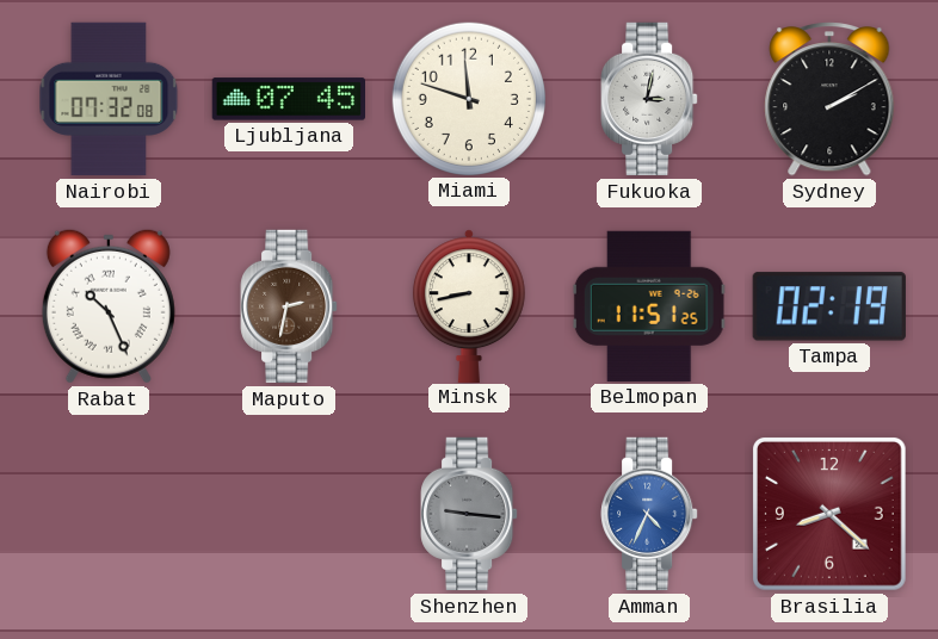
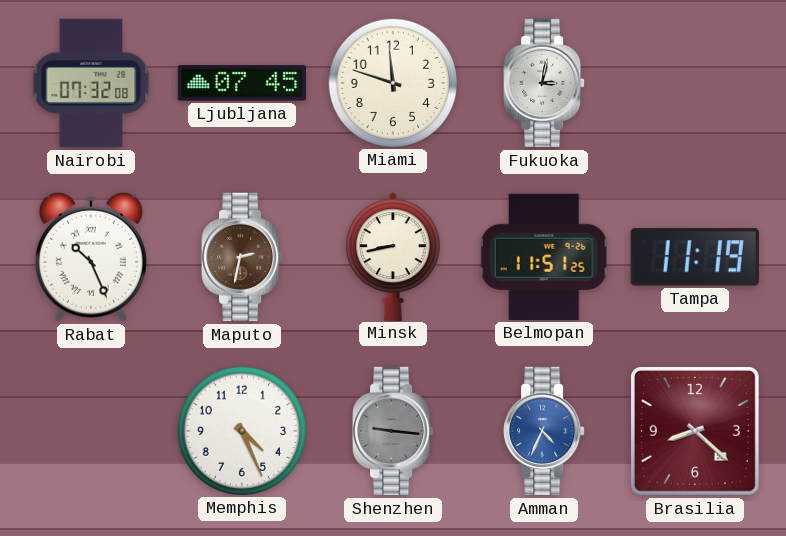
Sydney: 2:10 -> none
Tampa: 02:19 -> 11:19
Memphis: none -> 4:26
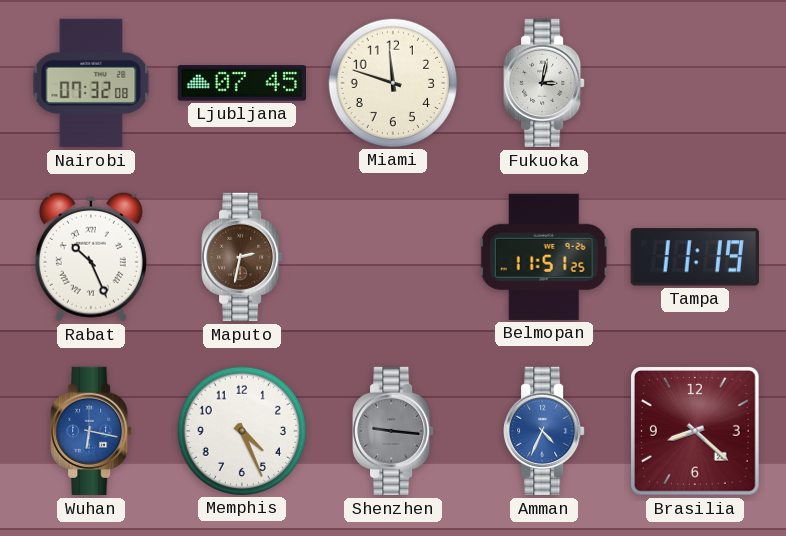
Minsk: 8:43 -> none
Wuhan: none -> 6:17
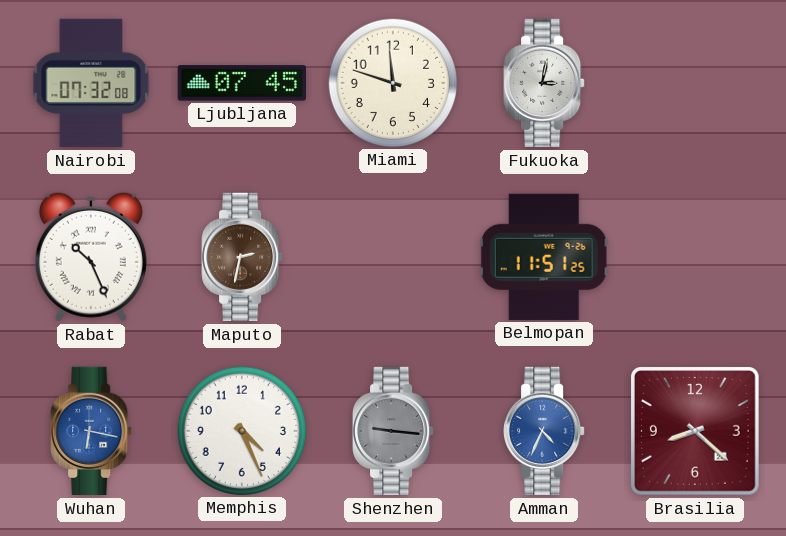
Tampa: 11:19 -> none
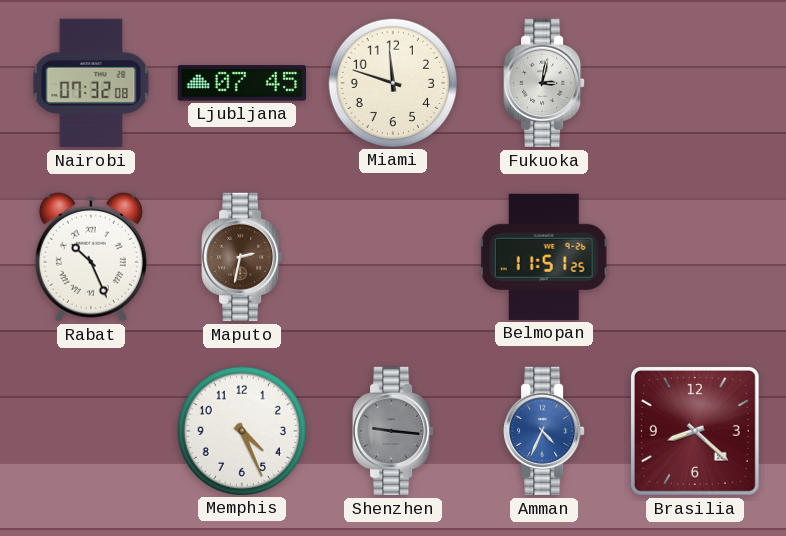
Wuhan: 6:17 -> none
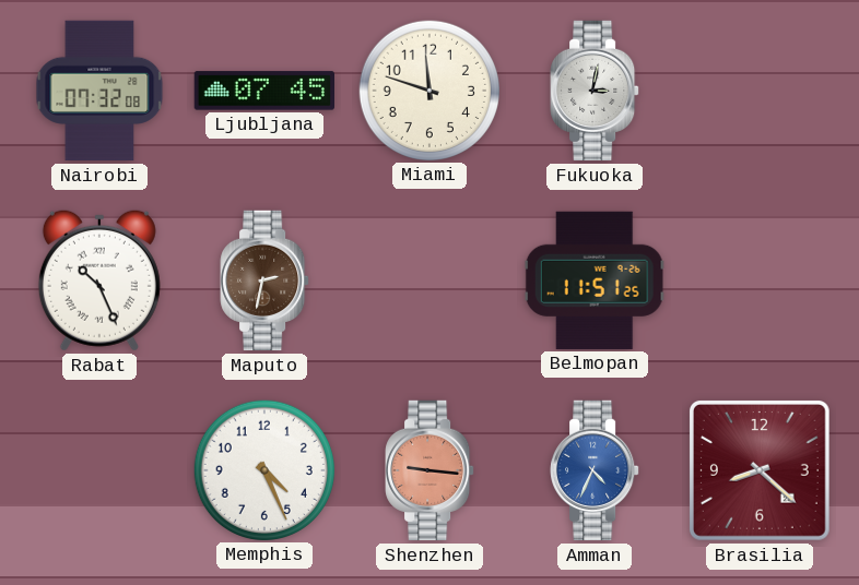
Shenzhen dial: grey -> salmon
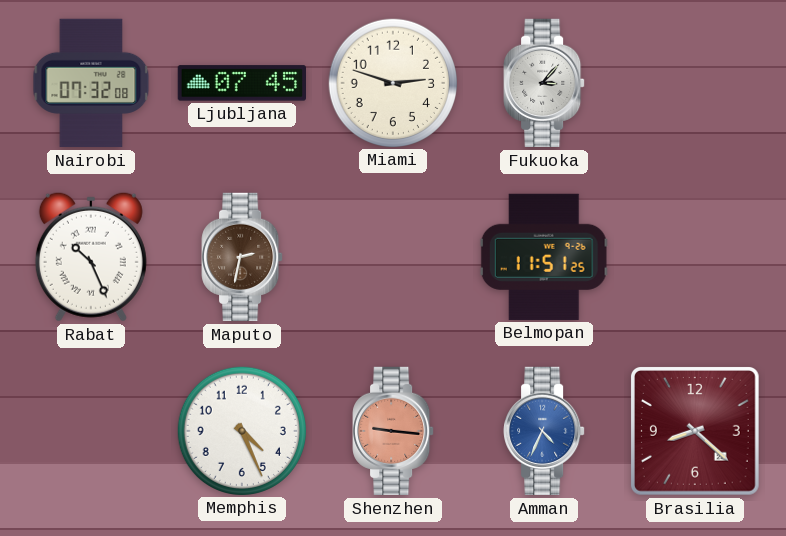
Miami: 11:48 -> 2:48
Fukuoka: 3:02 -> 3:07
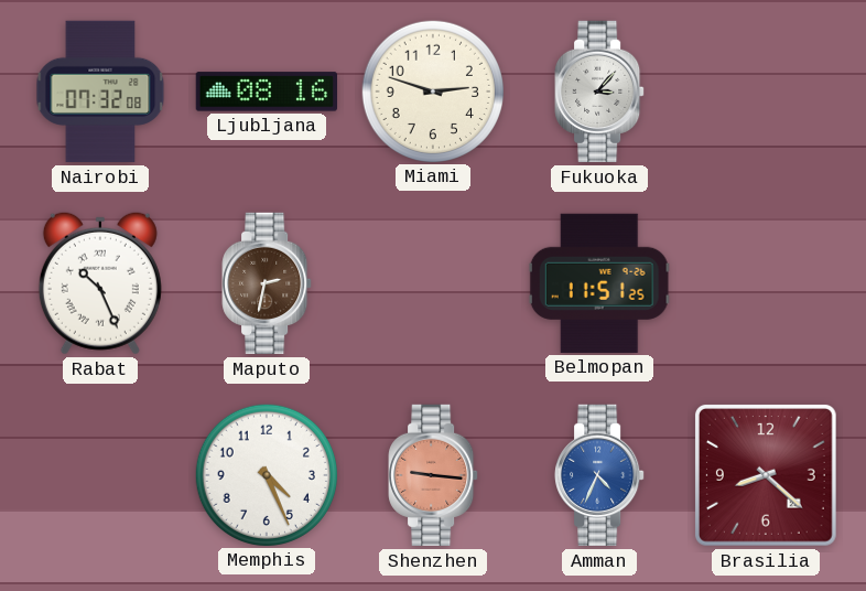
Ljubljana: 07:45 -> 08:16
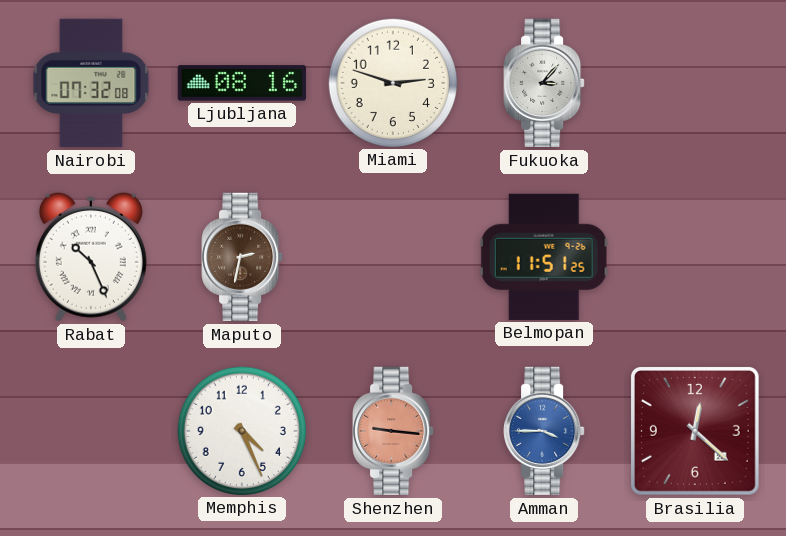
Amman: 4:34 -> 3:45
Brasilia: 8:22 -> 12:22
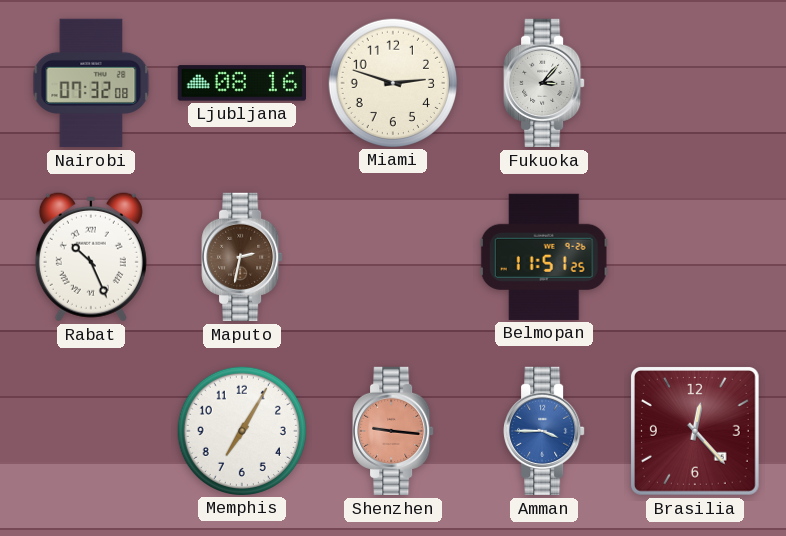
Memphis: 4:26 -> 7:05
Brasilia: 12:22 -> 12:23
